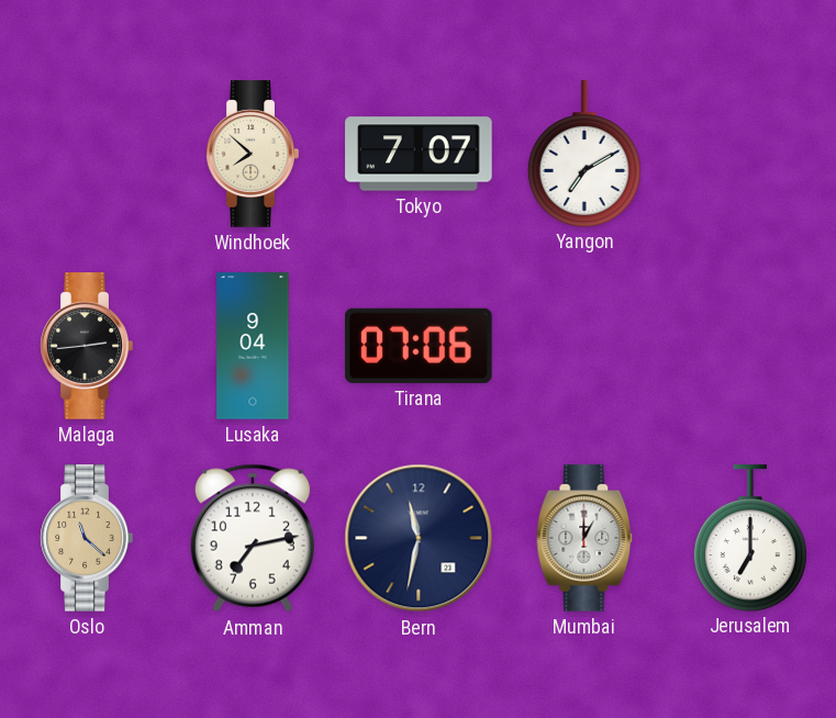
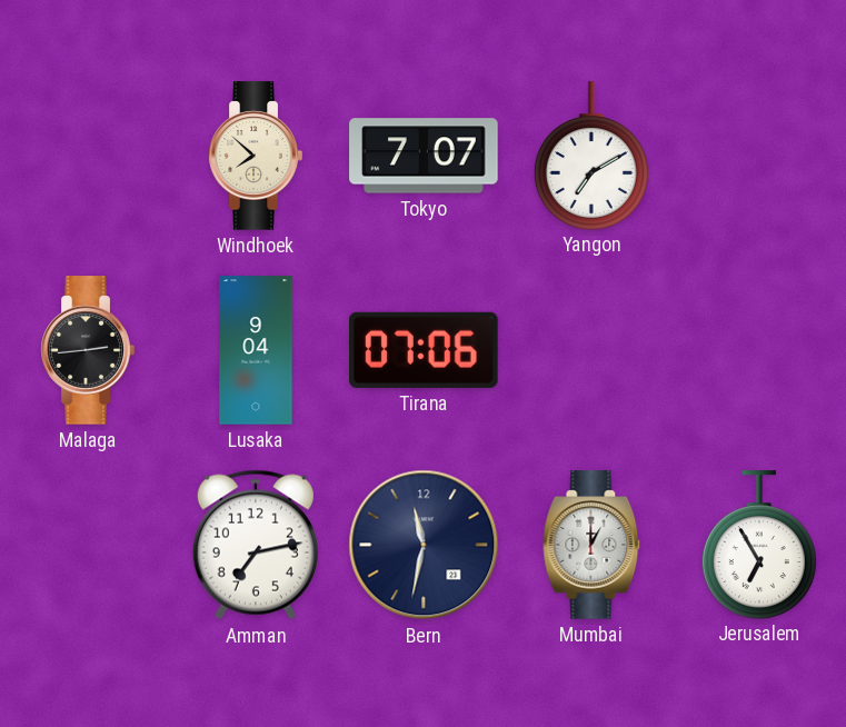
Oslo: 11:22 -> none
Jerusalem: 7:00 -> 6:55
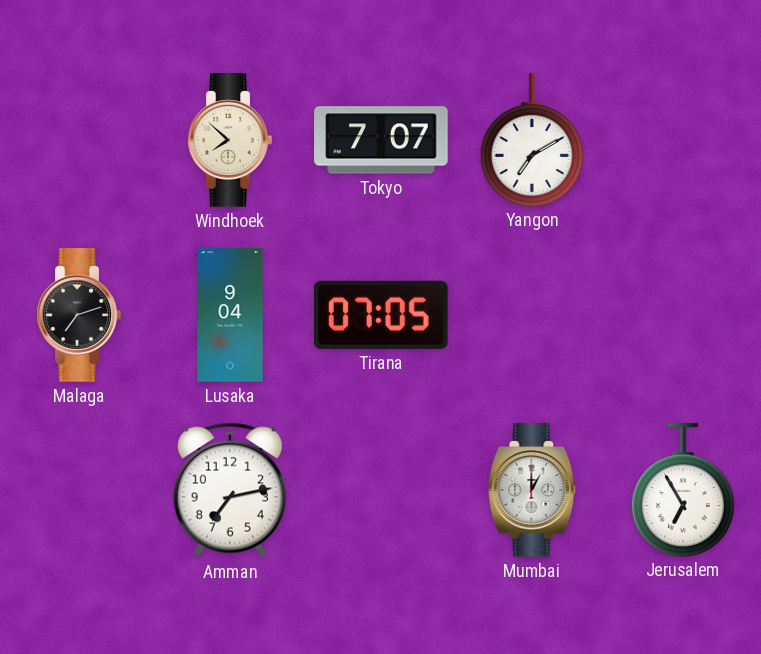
Malaga: 2:44 -> 7:12
Tirana: 07:06 -> 07:05
Bern: 11:32 -> none
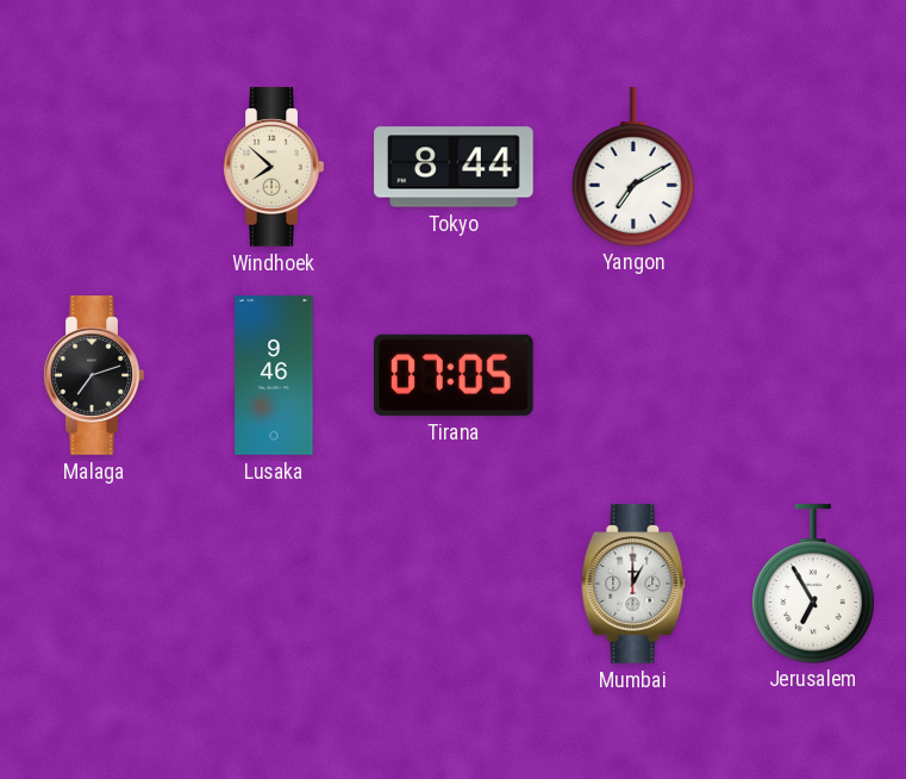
Tokyo: 7:07 -> 8:44
Lusaka: 9:04 -> 9:46
Amman: 7:13 -> none
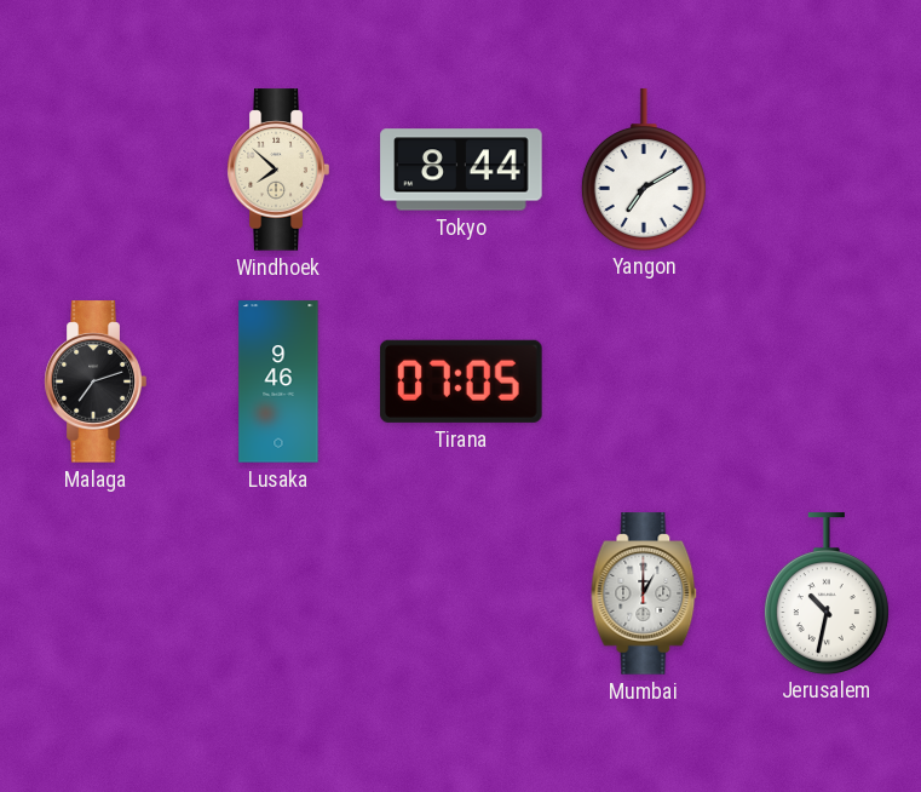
Jerusalem: 6:55 -> 10:32
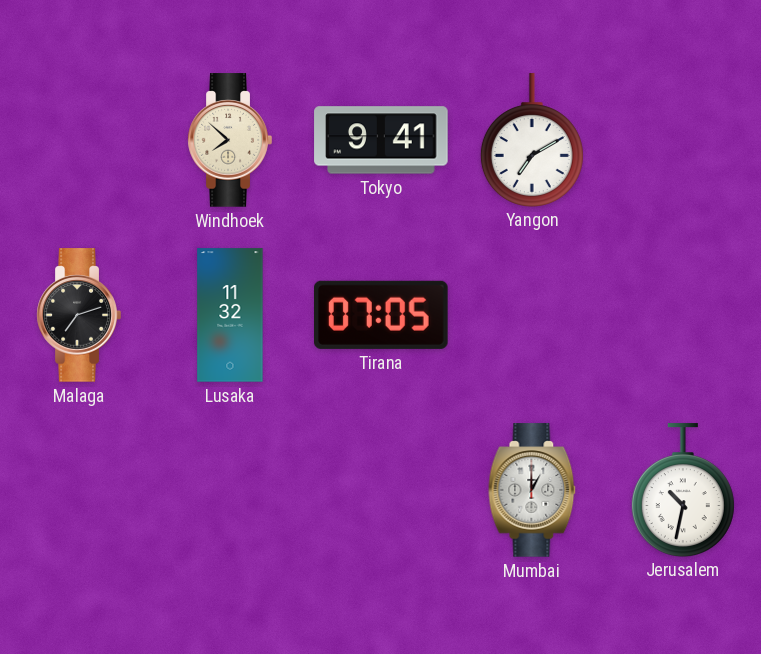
Tokyo: 8:44 -> 9:41
Lusaka: 9:46 -> 11:32
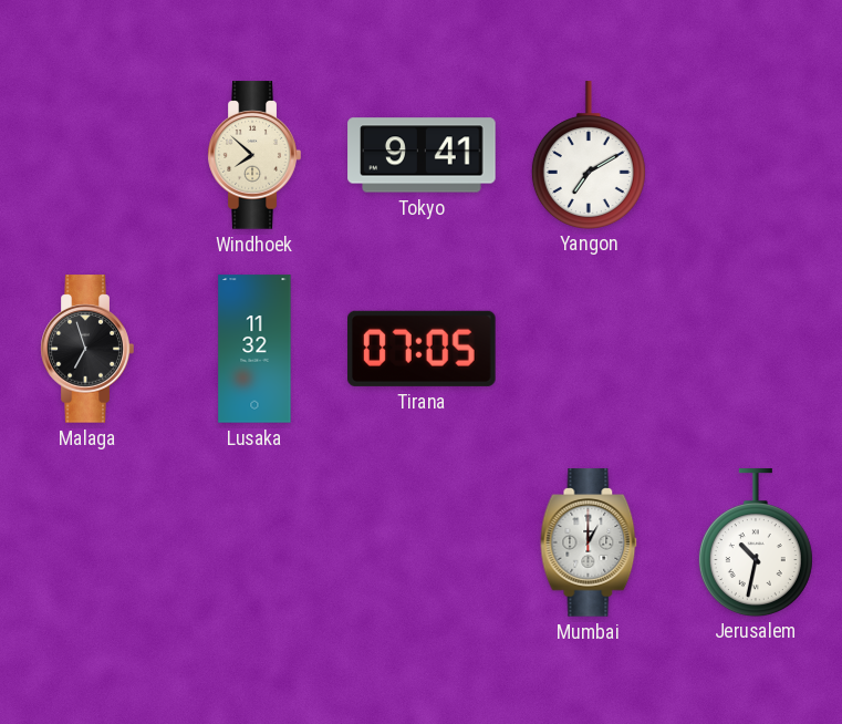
Malaga: 7:12 -> 6:57
